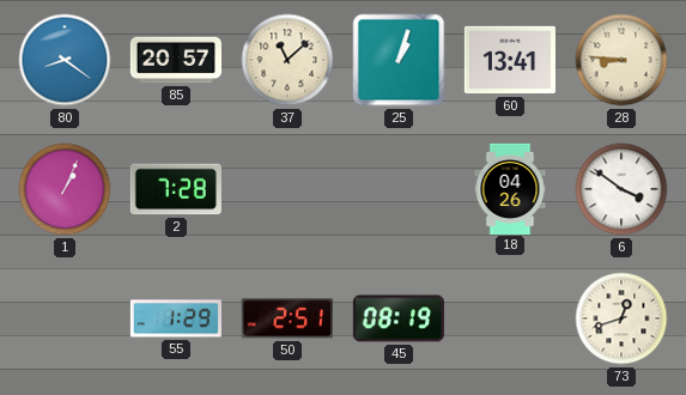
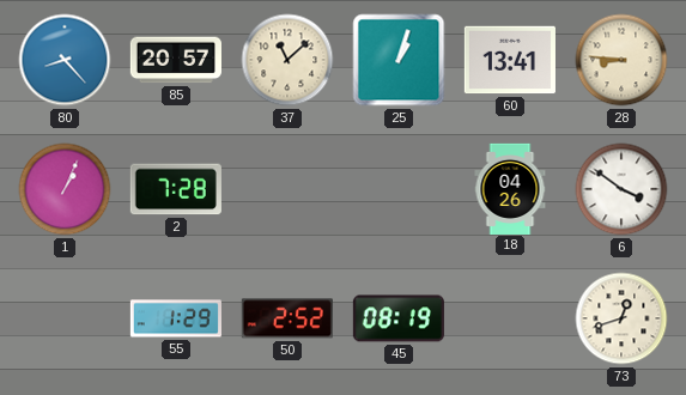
80: 8:21 -> 8:23
50: 2:51 -> 2:52
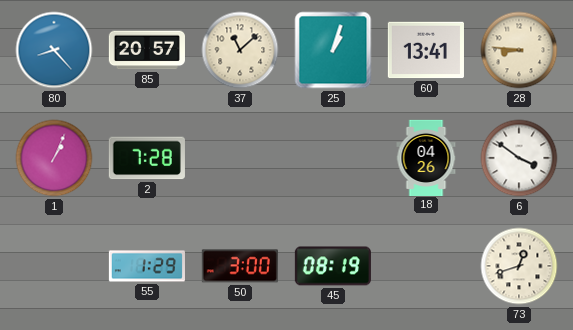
50: 2:52 -> 3:00
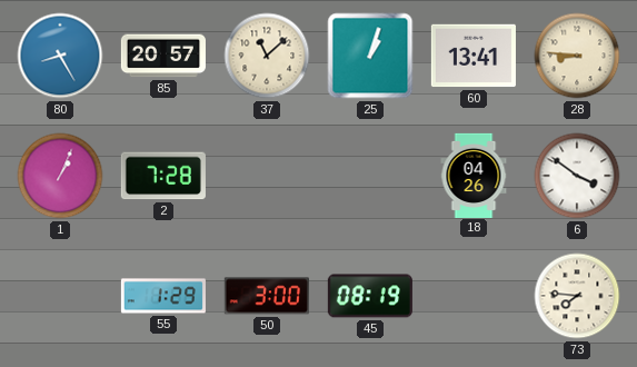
80: 8:23 -> 8:25
73: 12:42 -> 7:46
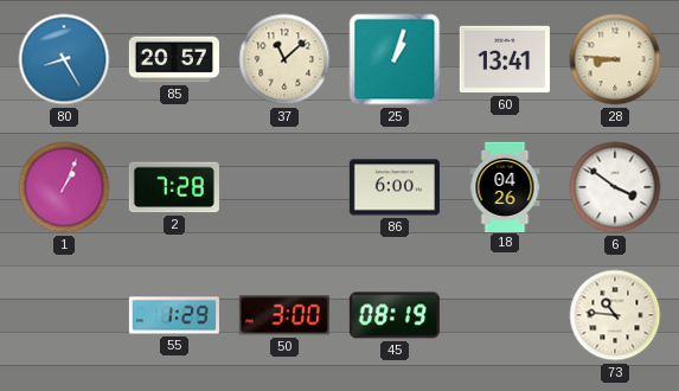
86: none -> 6:00
73: 7:46 -> 10:46
